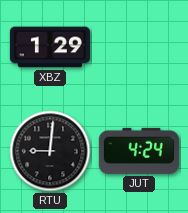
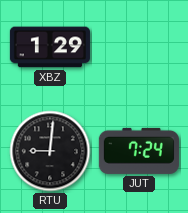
JUT: 4:24 -> 7:24
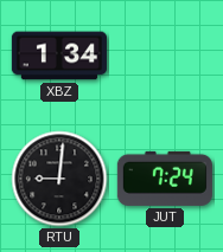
XBZ: 1:29 -> 1:34
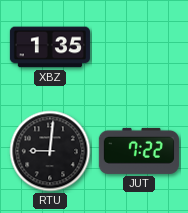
XBZ: 1:34 -> 1:35
JUT: 7:24 -> 7:22
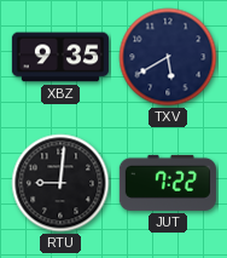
XBZ: 1:35 -> 9:35
TXV: none -> 5:40
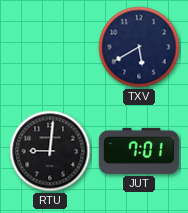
XBZ: 9:35 -> none
JUT: 7:22 -> 7:01
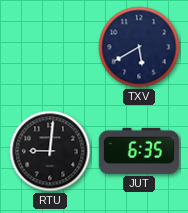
JUT: 7:01 -> 6:35
